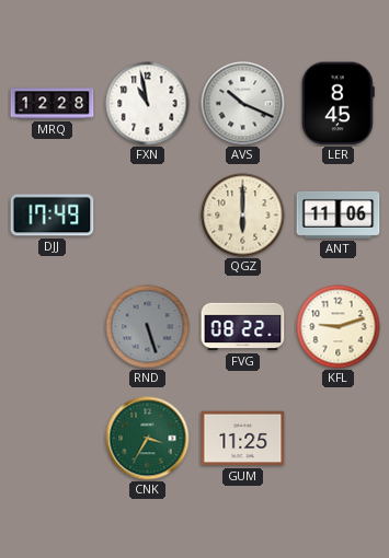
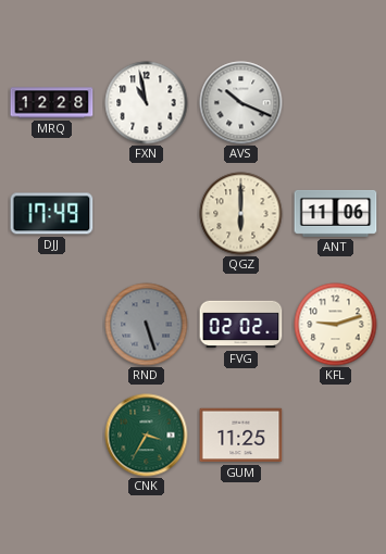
LER: 8:45 -> none
FVG: 08:22 -> 02:02
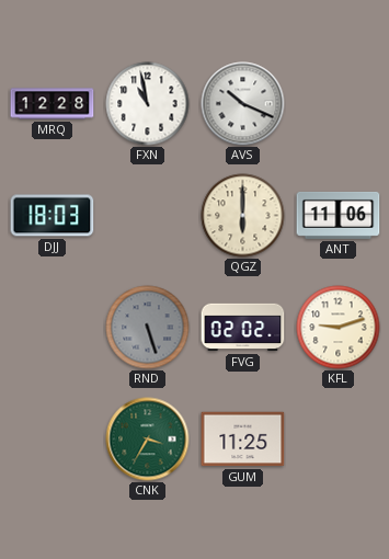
DJJ: 17:49 -> 18:03
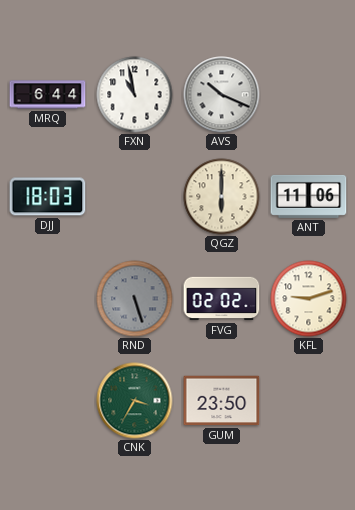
MRQ: 12:28 -> 6:44
GUM: 11:25 -> 23:50
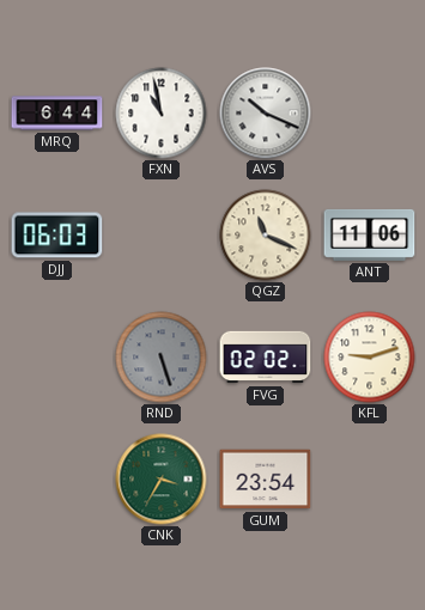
DJJ: 18:03 -> 06:03
QGZ: 6:00 -> 11:19
GUM: 23:50 -> 23:54
